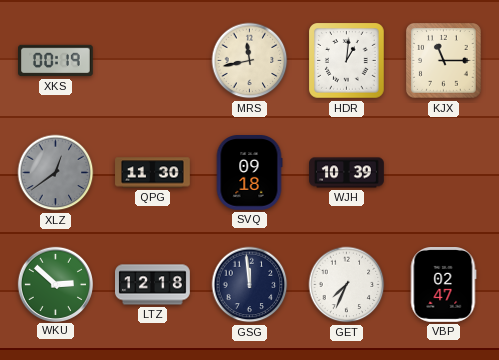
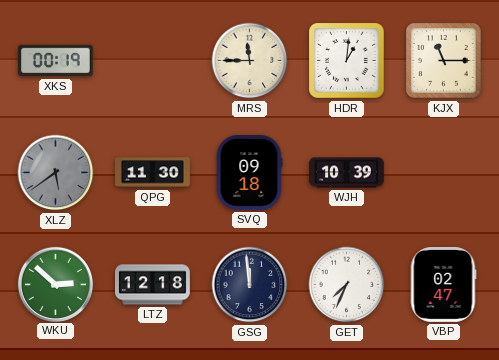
MRS: 11:43 -> 11:45
XLZ: 12:39 -> 5:39
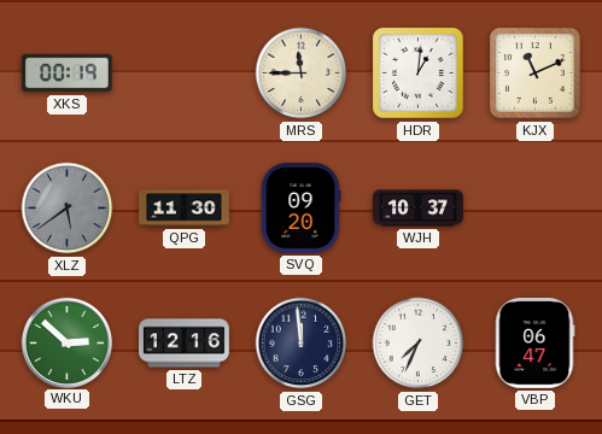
KJX: 11:15 -> 11:11
SVQ: 09:18 -> 09:20
WJH: 10:39 -> 10:37
LTZ: 12:18 -> 12:16
VBP: 02:47 -> 06:47
